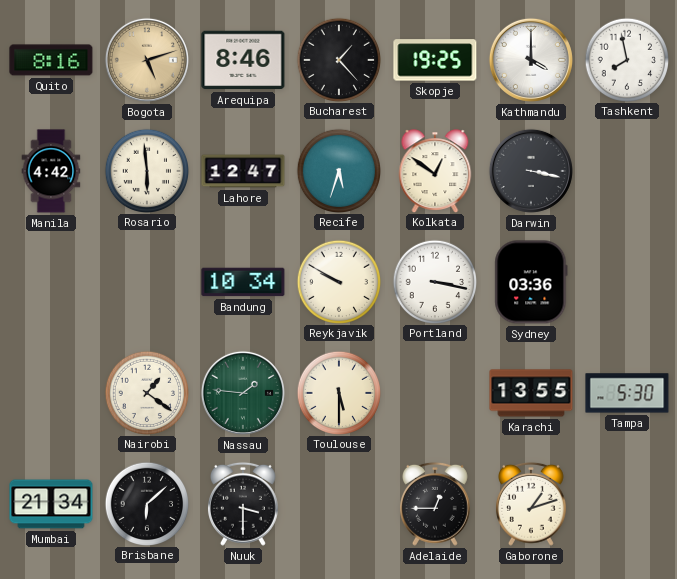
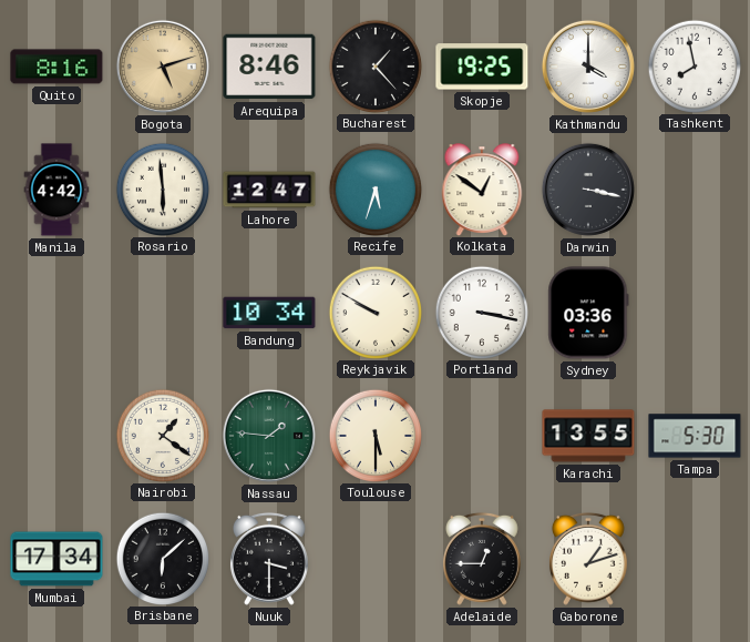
Mumbai: 21:34 -> 17:34
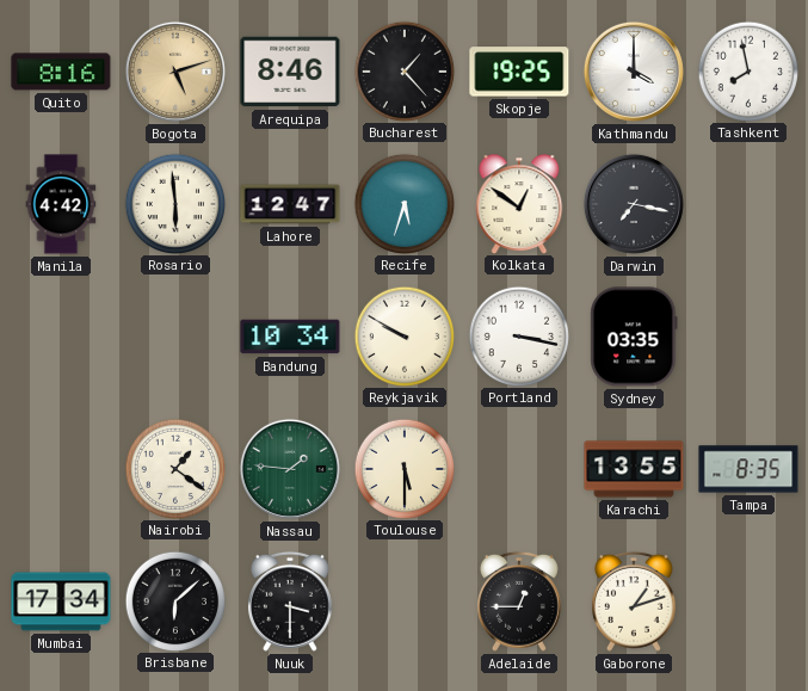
Darwin: 3:17 -> 7:17
Sydney: 03:36 -> 03:35
Tampa: 5:30 -> 8:35
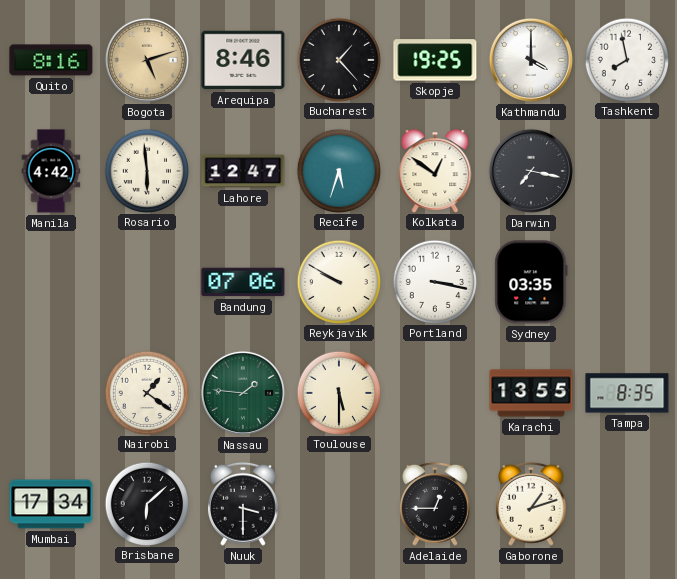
Bandung: 10:34 -> 07:06
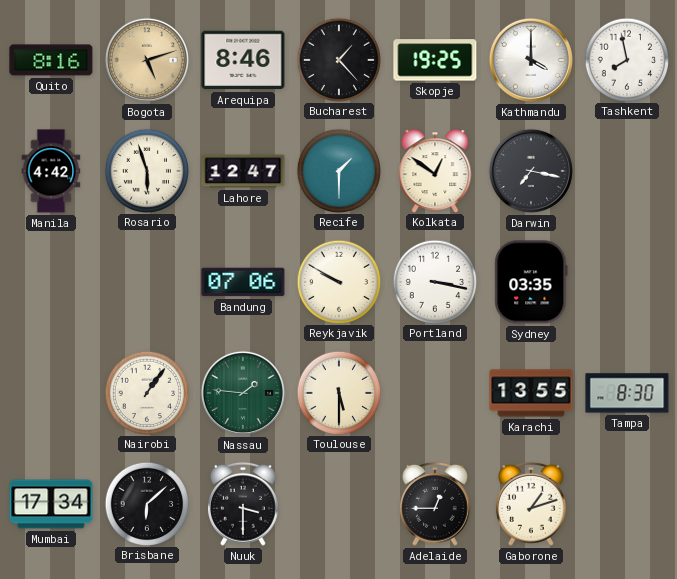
Rosario: 5:59 -> 5:57
Recife: 5:33 -> 1:30
Nairobi: 1:21 -> 1:06
Tampa: 8:35 -> 8:30
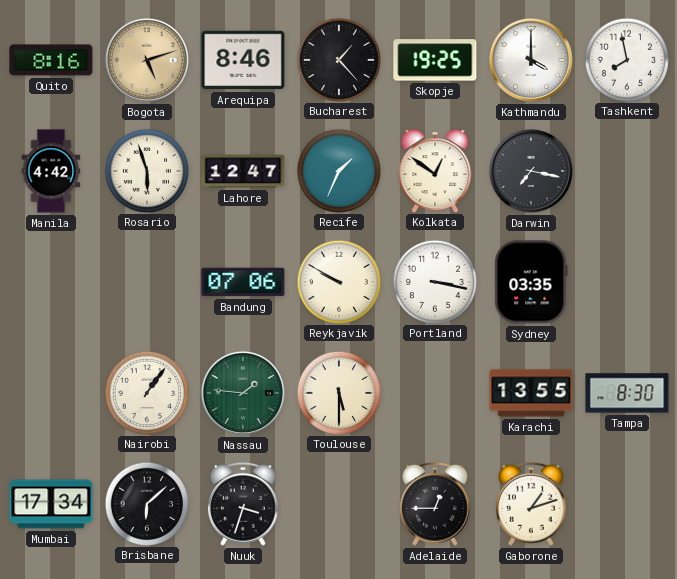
Recife: 1:30 -> 1:34
Nuuk: 3:30 -> 3:33
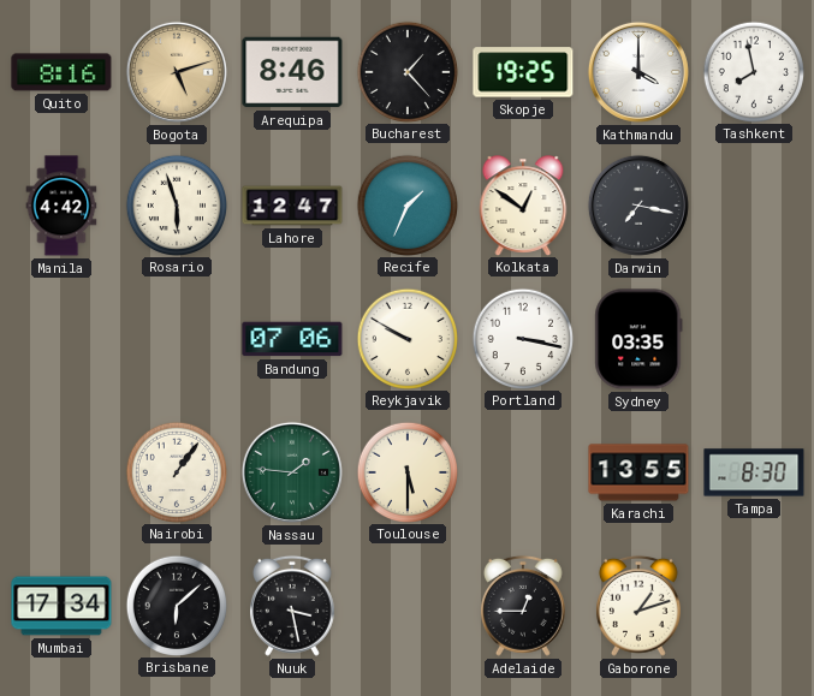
Nuuk: 3:33 -> 3:28
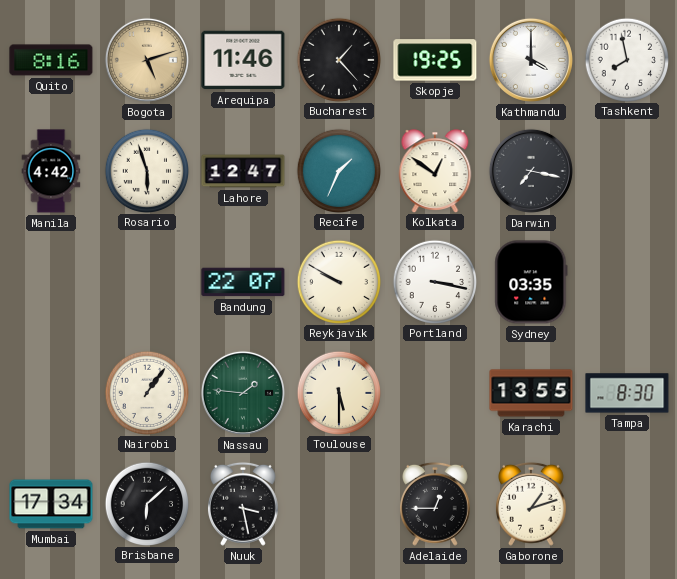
Arequipa: 8:46 -> 11:46
Bandung: 07:06 -> 22:07
